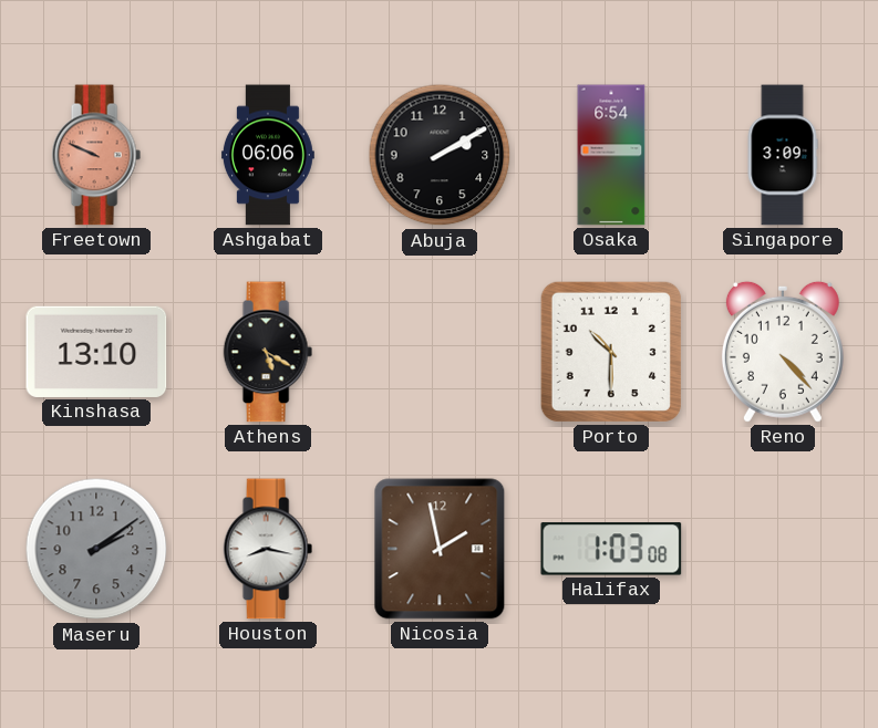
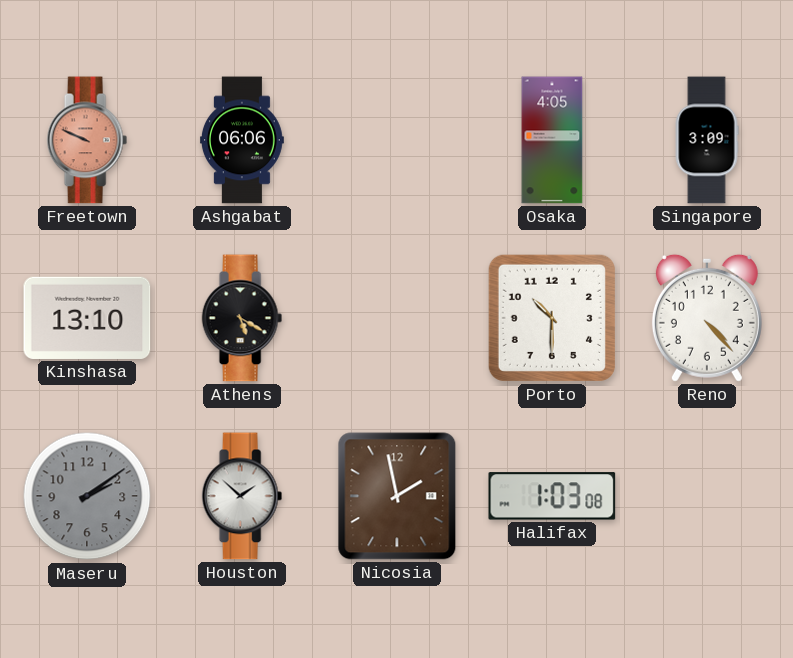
Abuja: 2:10 -> none
Osaka: 6:54 -> 4:05
Houston: 8:17 -> 1:52
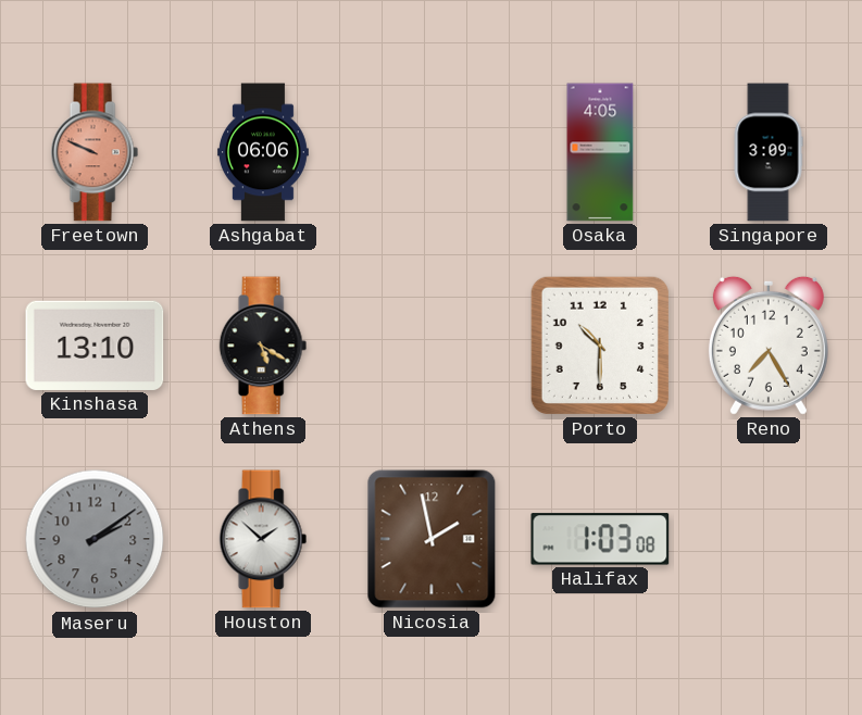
Reno: 4:23 -> 7:25
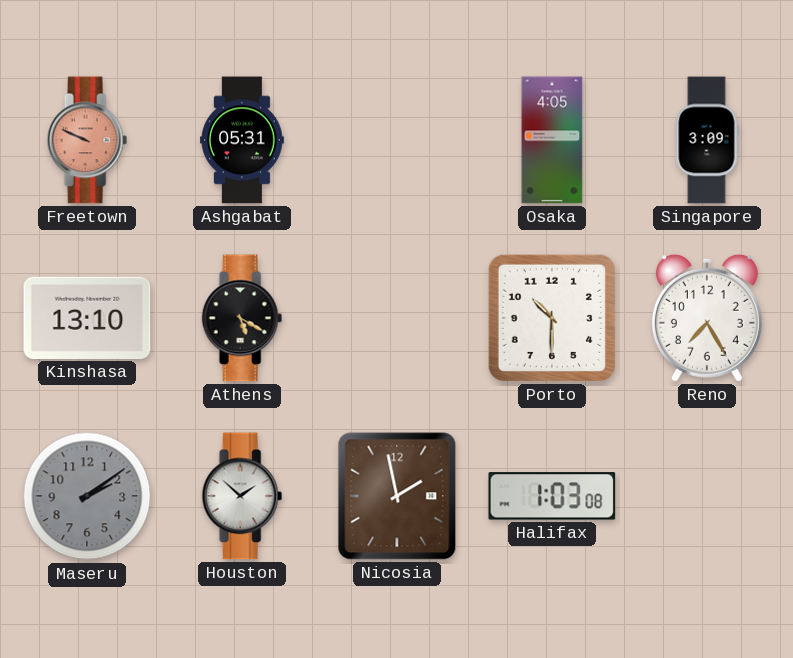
Ashgabat: 06:06 -> 05:31
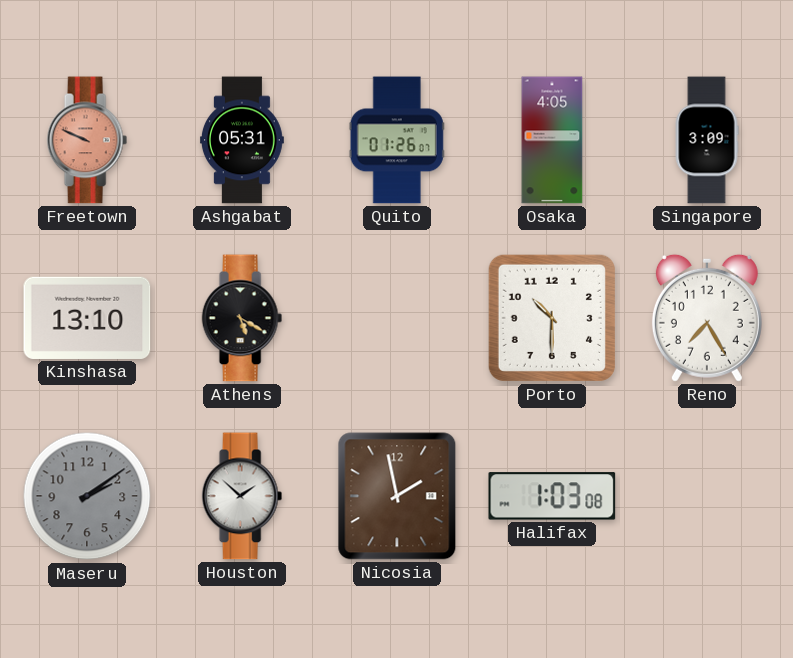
Quito: none -> 01:26
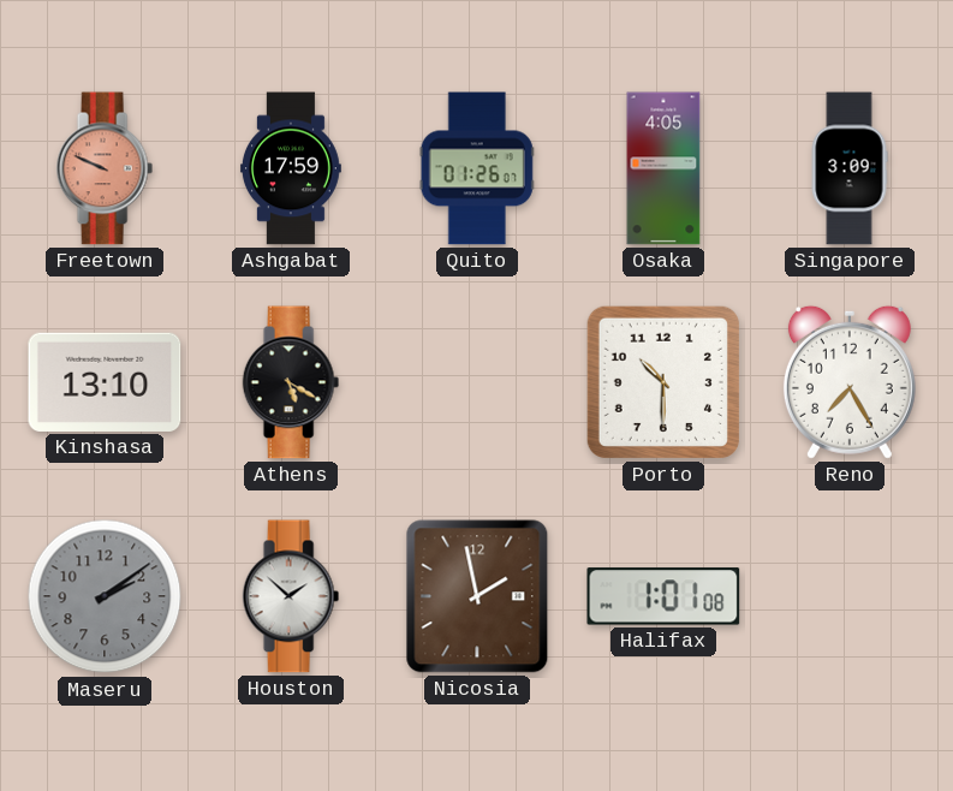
Ashgabat: 05:31 -> 17:59
Halifax: 1:03 -> 1:01
